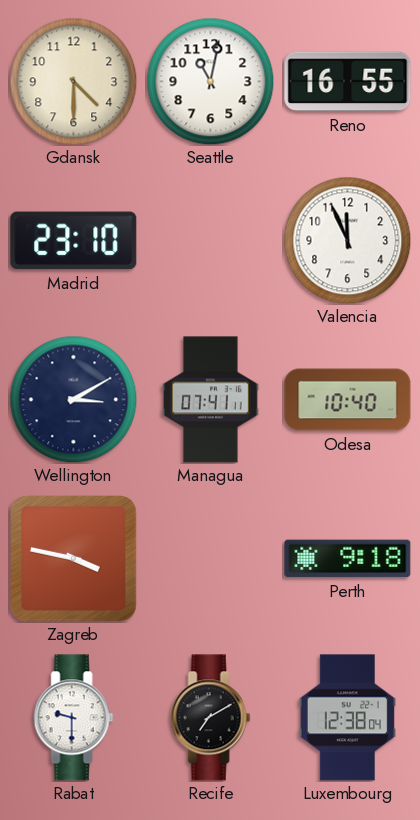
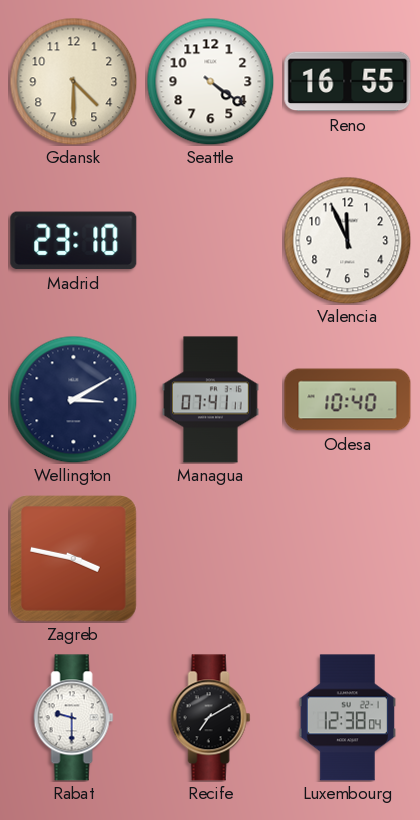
Seattle: 11:02 -> 4:21
Perth: 9:18 -> none
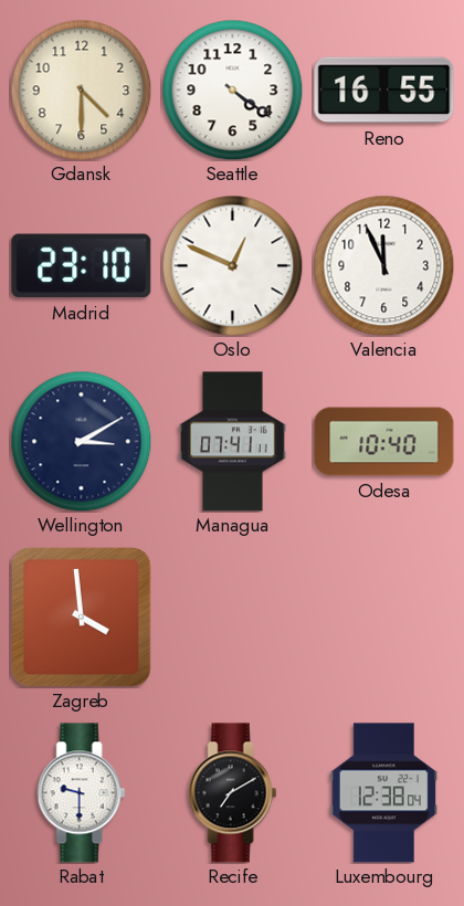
Oslo: none -> 12:49
Zagreb: 3:47 -> 3:59
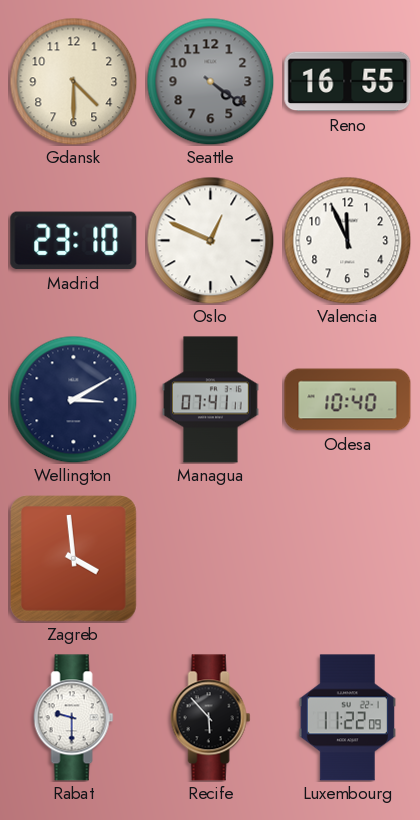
Seattle dial: white -> grey
Recife: 7:10 -> 5:53
Luxembourg: 12:38 -> 11:22
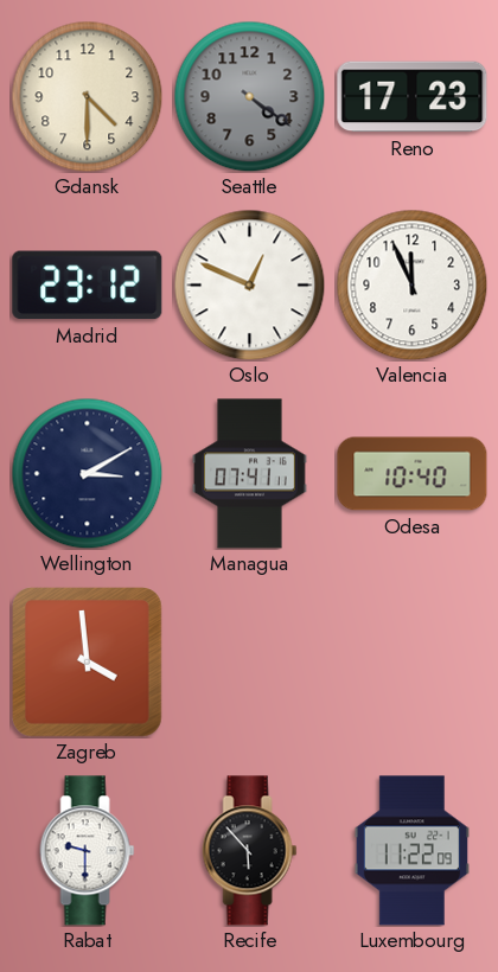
Reno: 16:55 -> 17:23
Madrid: 23:10 -> 23:12
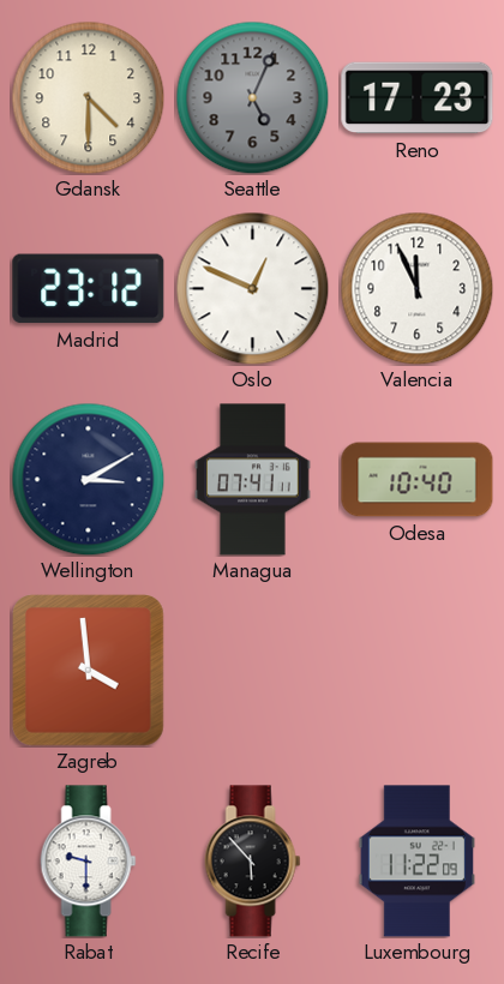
Seattle: 4:21 -> 5:04
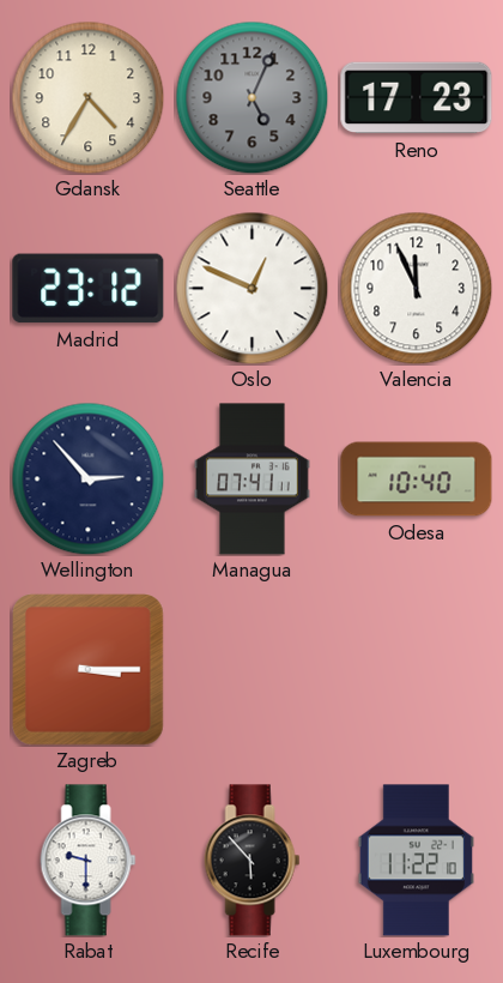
Gdansk: 4:30 -> 4:35
Wellington: 3:10 -> 2:53
Zagreb: 3:59 -> 3:15
Luxembourg: 11:22:09 -> 11:22:10
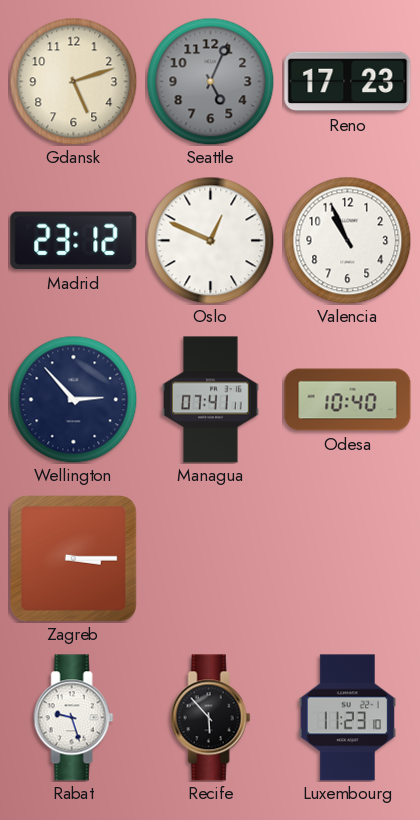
Gdansk: 4:35 -> 5:12
Valencia: 11:56 -> 10:56
Rabat: 9:30 -> 9:27
Luxembourg: 11:22 -> 11:23
